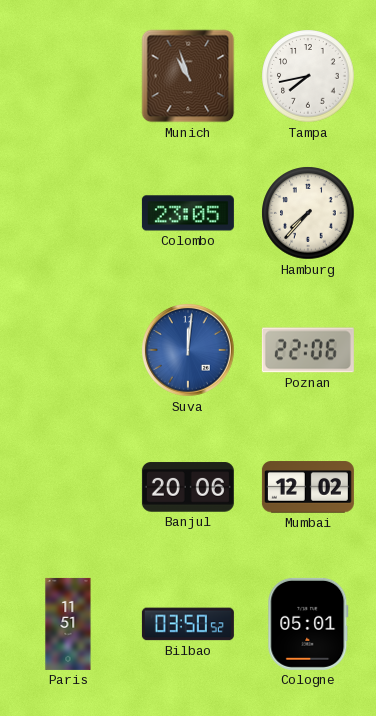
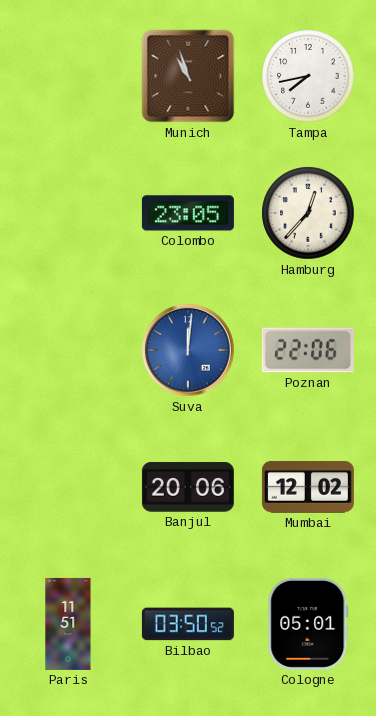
Hamburg: 7:37 -> 12:37
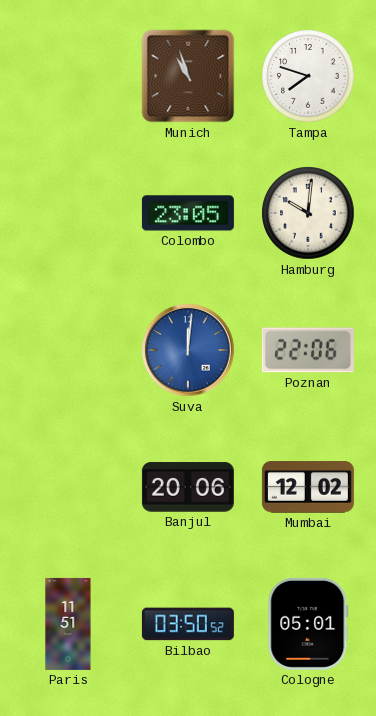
Tampa: 7:43 -> 7:48
Hamburg: 12:37 -> 10:01
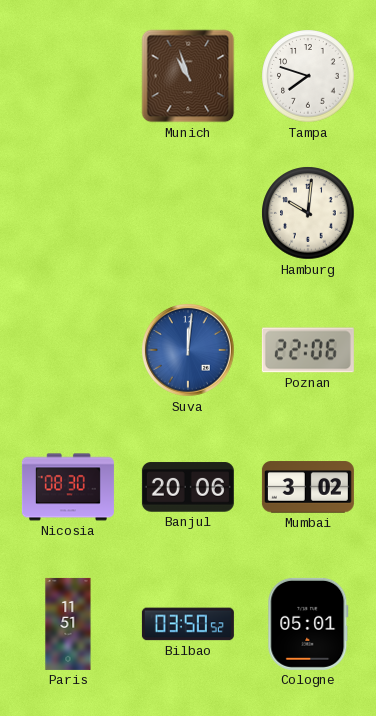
Colombo: 23:05 -> none
Nicosia: none -> 08:30
Mumbai: 12:02 -> 3:02
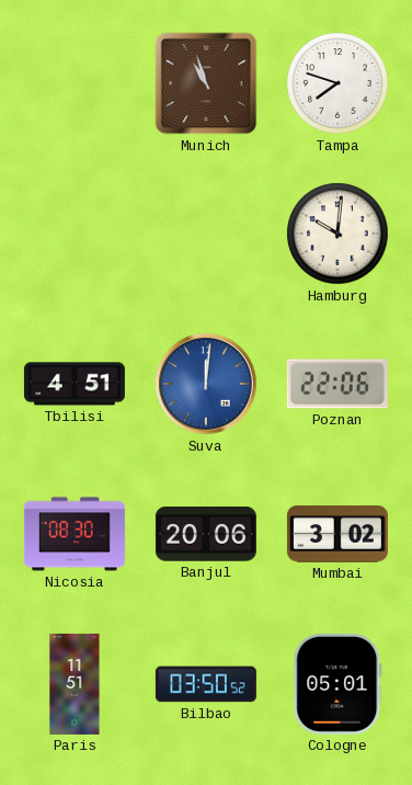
Tbilisi: none -> 4:51
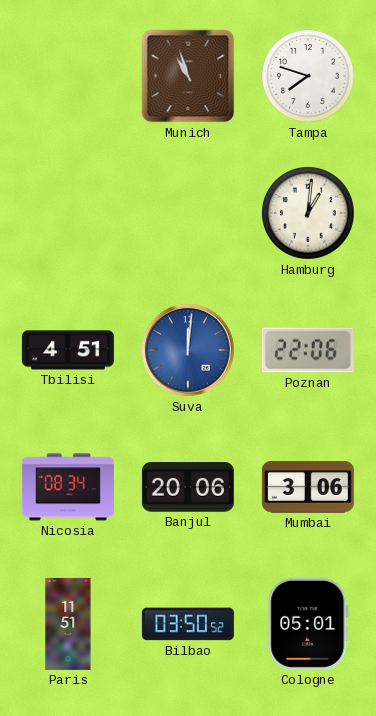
Hamburg: 10:01 -> 1:01
Nicosia: 08:30 -> 08:34
Mumbai: 3:02 -> 3:06
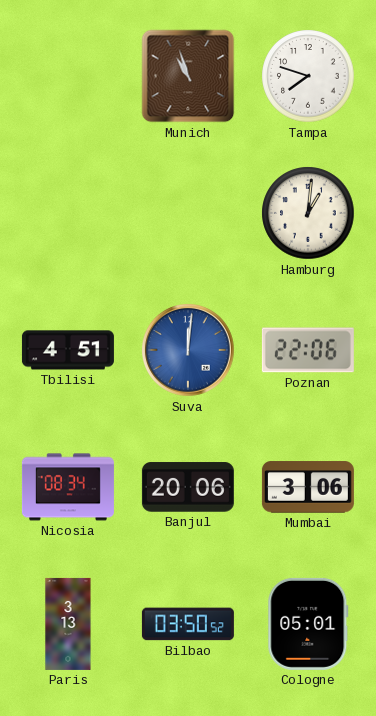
Paris: 11:51 -> 3:13
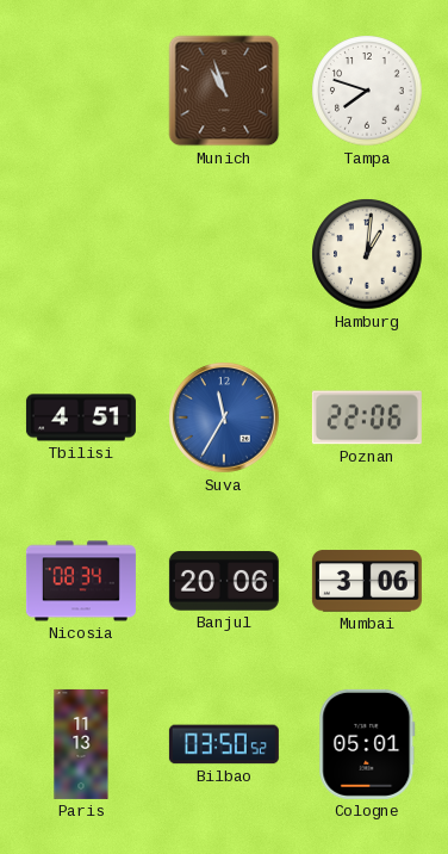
Suva: 12:01 -> 11:35
Paris: 3:13 -> 11:13
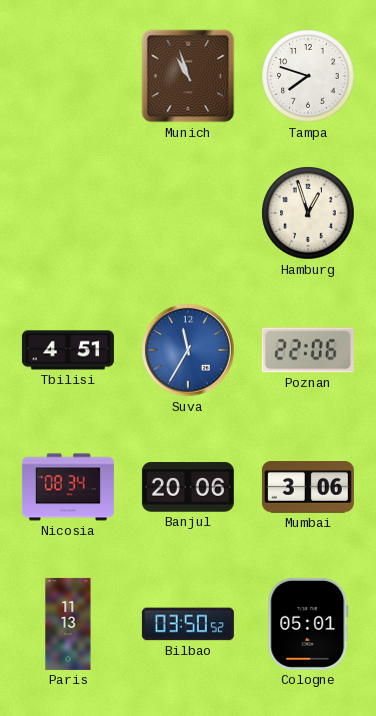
Hamburg: 1:01 -> 12:57
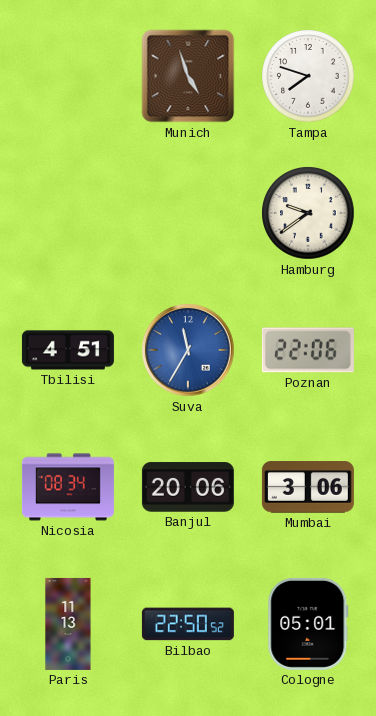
Munich: 10:57 -> 4:57
Hamburg: 12:57 -> 9:39
Bilbao: 03:50 -> 22:50
